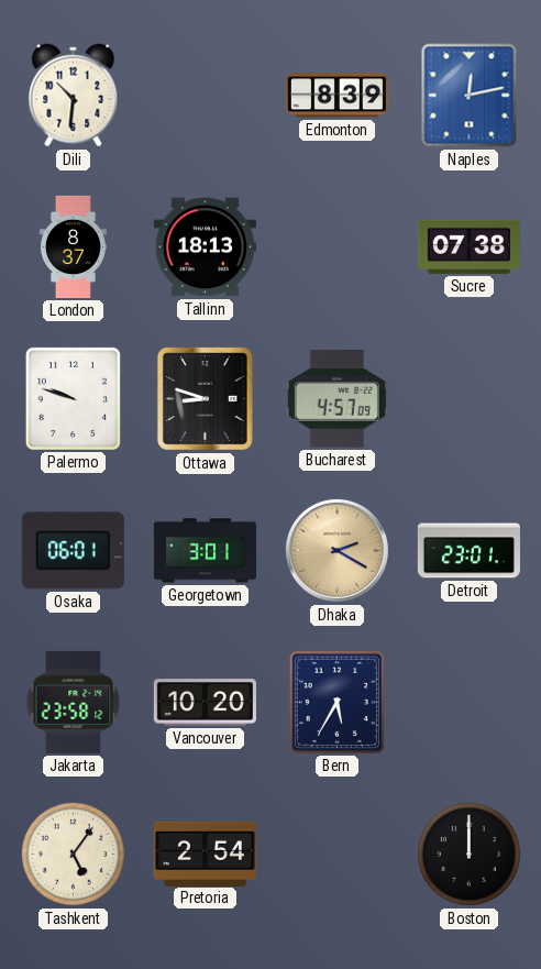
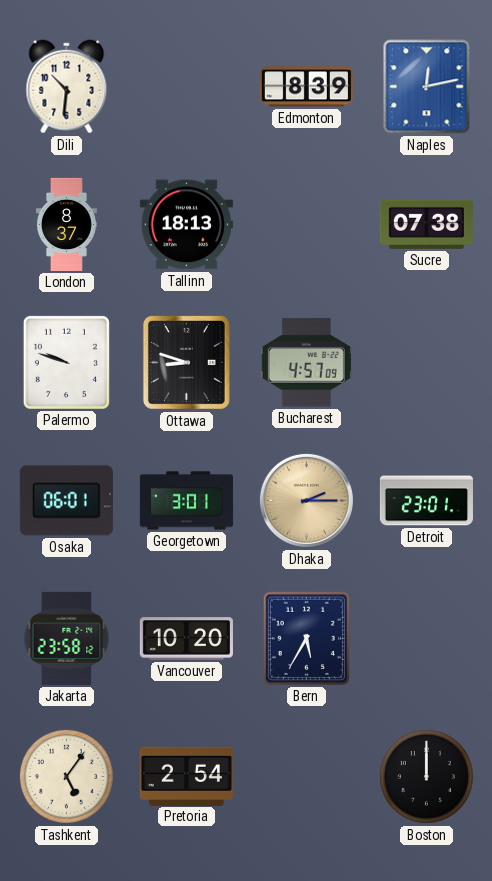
Dhaka: 2:20 -> 2:15
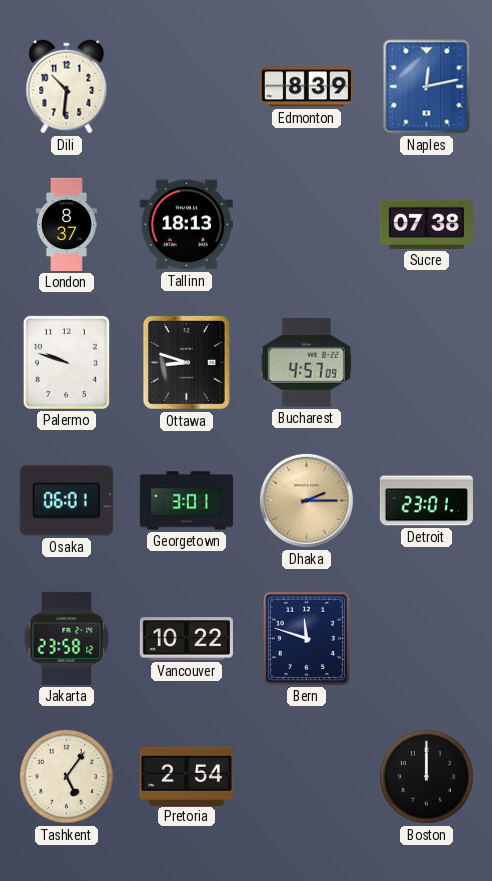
Vancouver: 10:20 -> 10:22
Bern: 5:35 -> 11:48
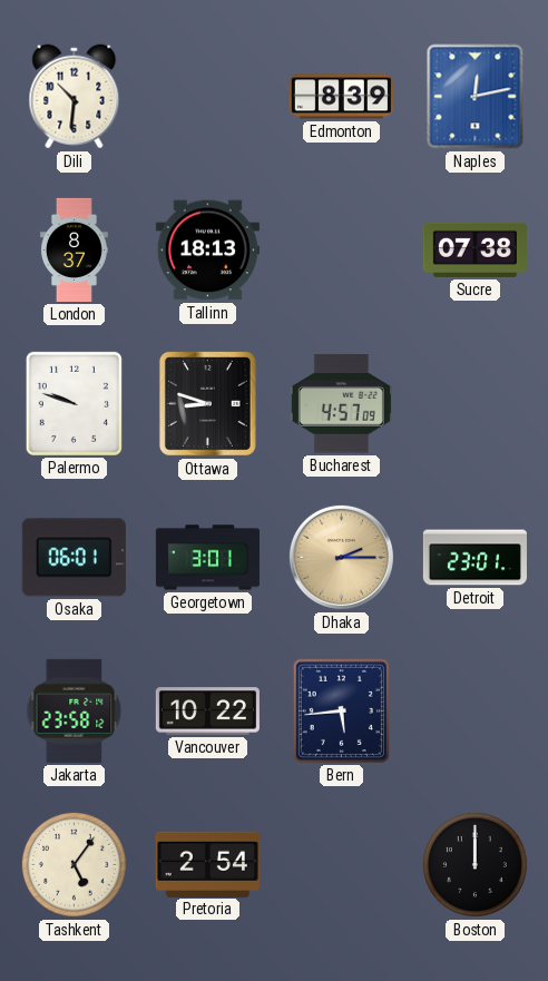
Bern: 11:48 -> 5:44
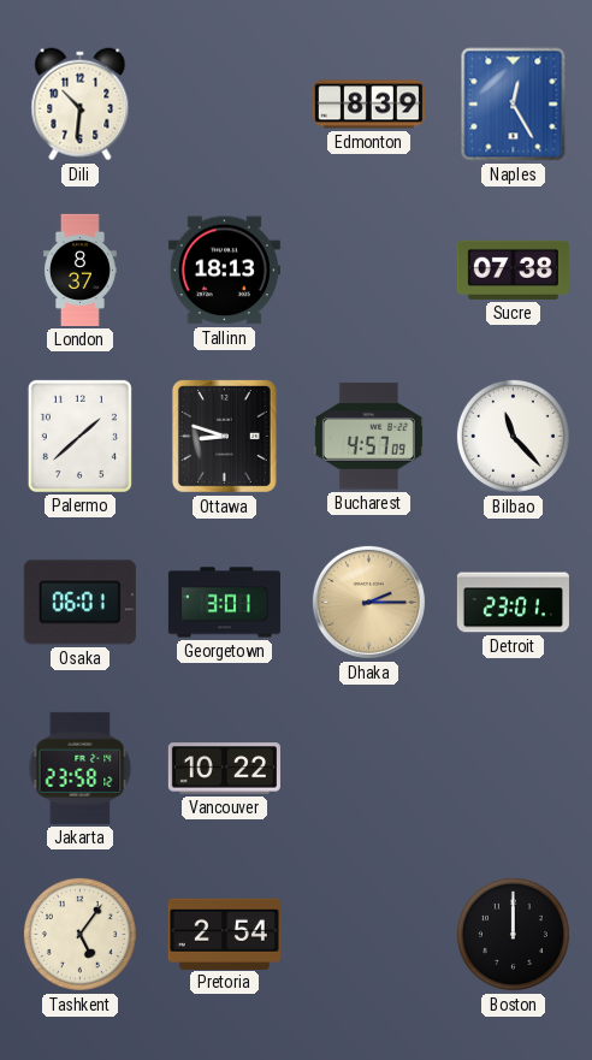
Naples: 12:13 -> 12:25
Palermo: 9:48 -> 1:38
Bilbao: none -> 11:23
Bern: 5:44 -> none
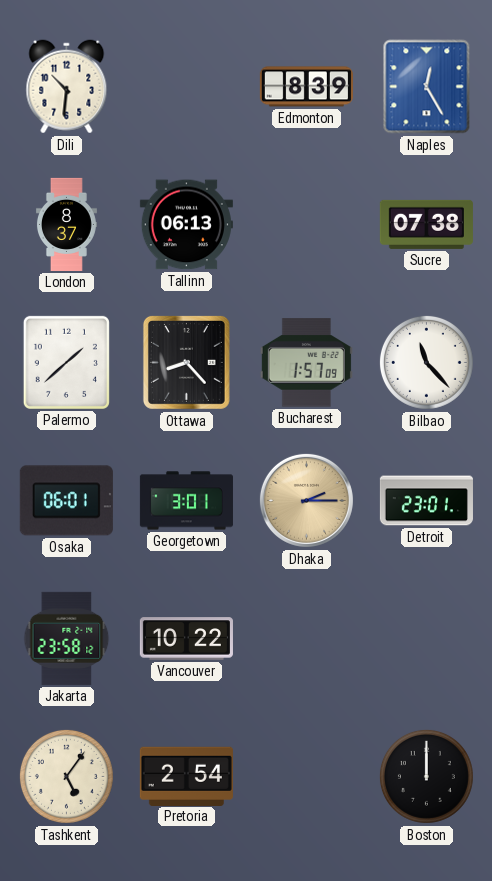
Tallinn: 18:13 -> 06:13
Ottawa: 8:48 -> 8:23
Bucharest: 4:57 -> 1:57
